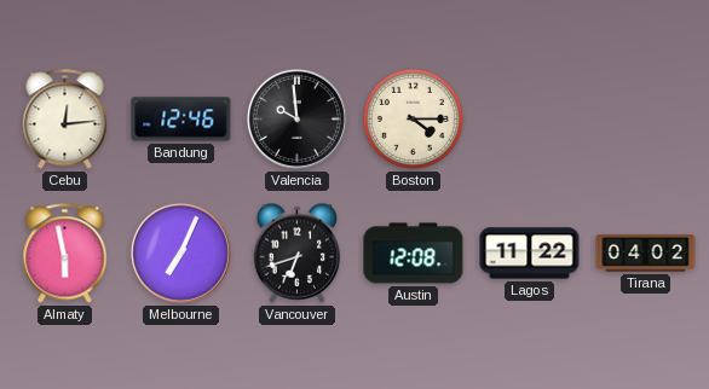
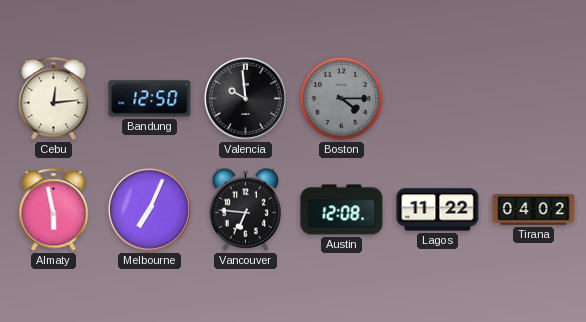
Bandung: 12:46 -> 12:50
Boston dial: cream -> grey
Vancouver: 6:42 -> 6:46
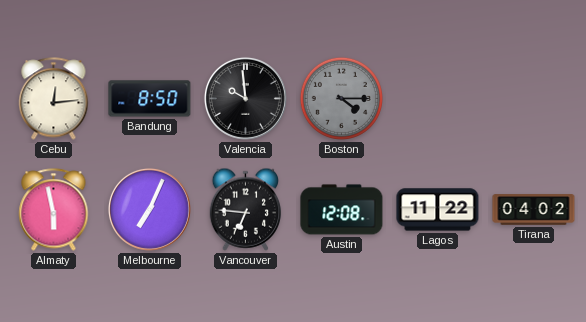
Bandung: 12:50 -> 8:50
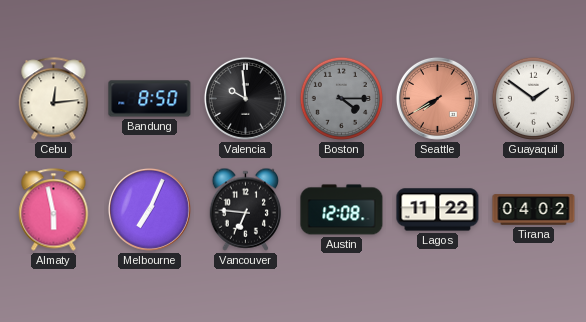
Seattle: none -> 7:40
Guayaquil: none -> 1:51
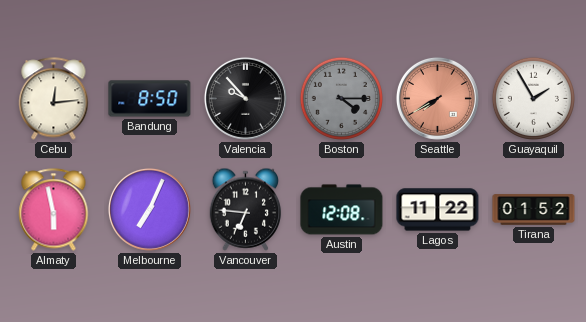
Valencia: 9:59 -> 9:53
Guayaquil: 1:51 -> 1:55
Tirana: 04:02 -> 01:52
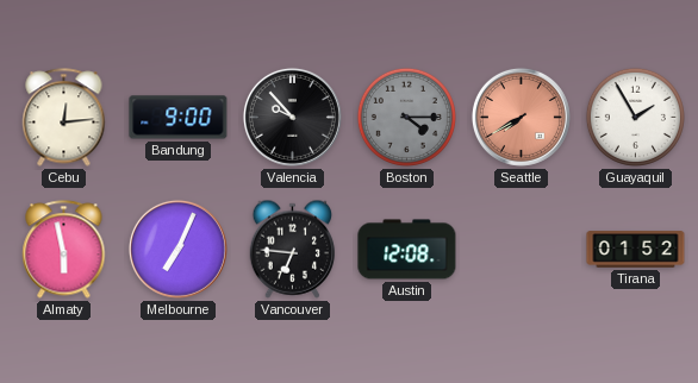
Bandung: 8:50 -> 9:00
Lagos: 11:22 -> none
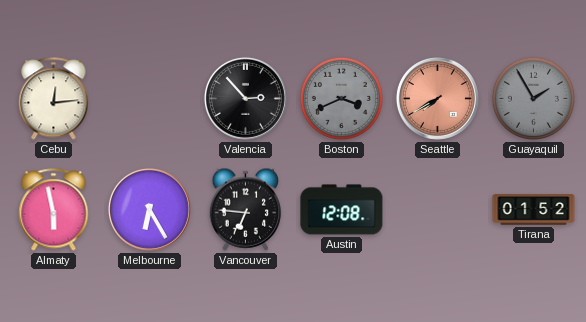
Bandung: 9:00 -> none
Valencia: 9:53 -> 2:53
Boston: 4:15 -> 3:41
Guayaquil dial: white -> grey
Melbourne: 7:04 -> 6:25
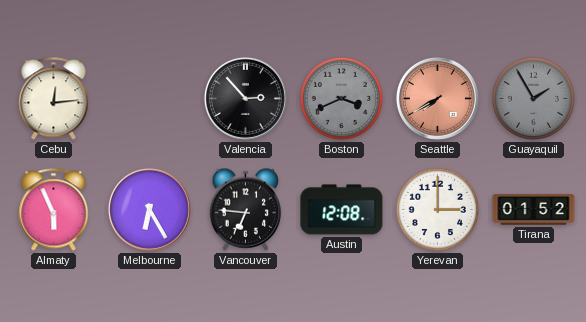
Almaty: 5:58 -> 5:56
Yerevan: none -> 3:00
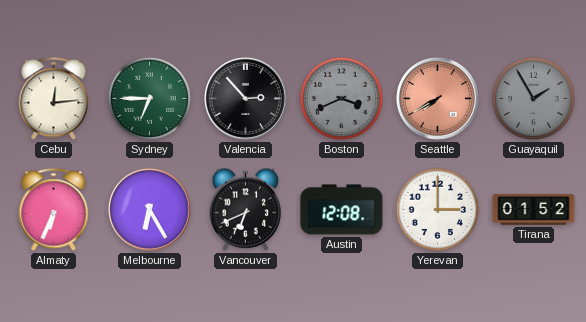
Sydney: none -> 6:45
Almaty: 5:56 -> 6:34
Vancouver: 6:46 -> 6:41
